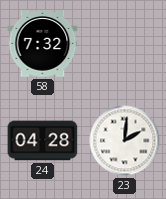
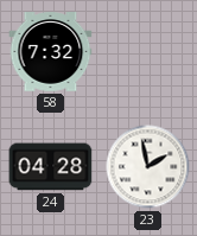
23: 2:01 -> 1:58
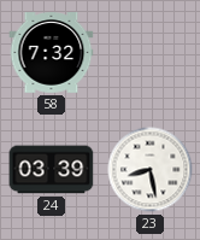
24: 04:28 -> 03:39
23: 1:58 -> 8:28
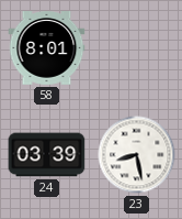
58: 7:32 -> 8:01
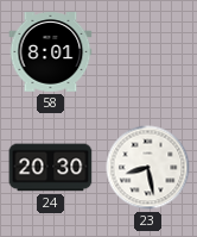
24: 03:39 -> 20:30
